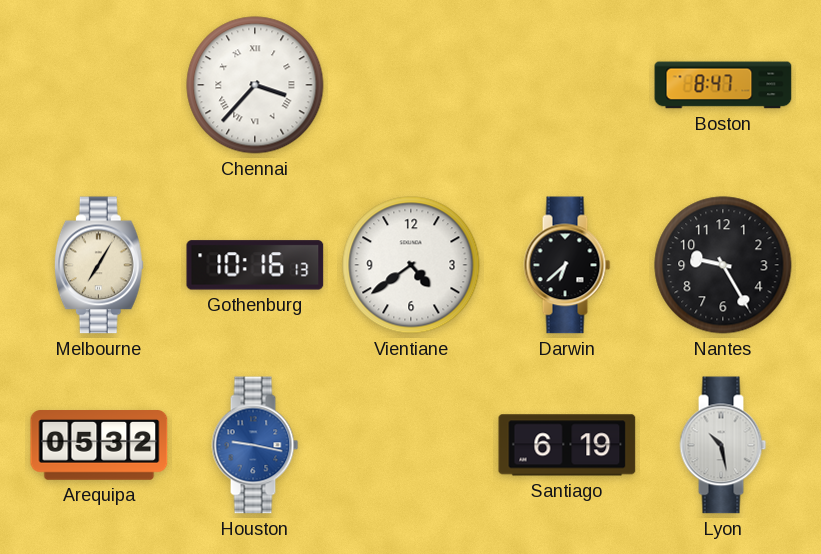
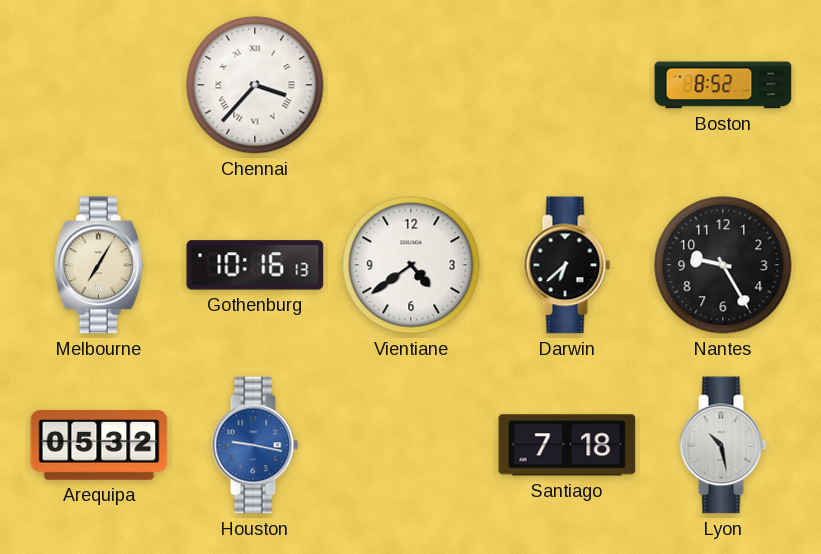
Boston: 8:47 -> 8:52
Santiago: 6:19 -> 7:18
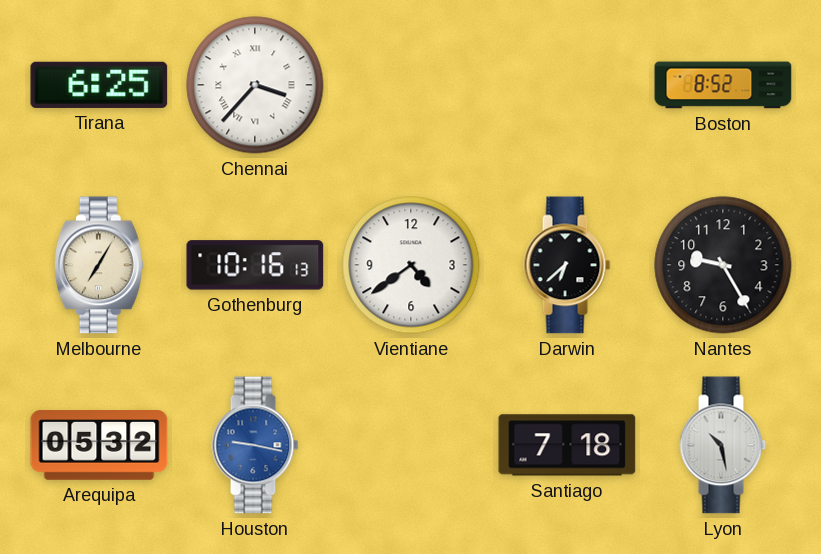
Tirana: none -> 6:25
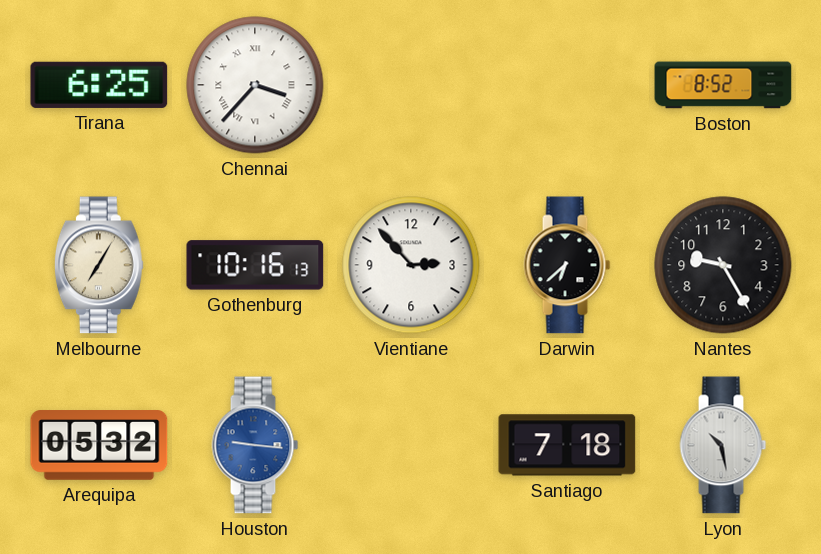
Vientiane: 4:39 -> 2:53
Houston: 9:17 -> 9:16
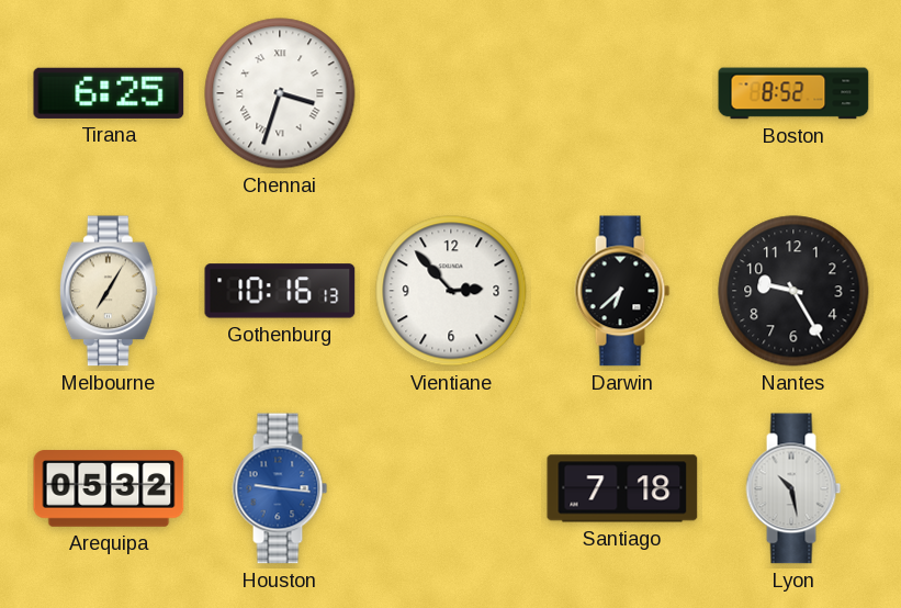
Chennai: 3:37 -> 3:33
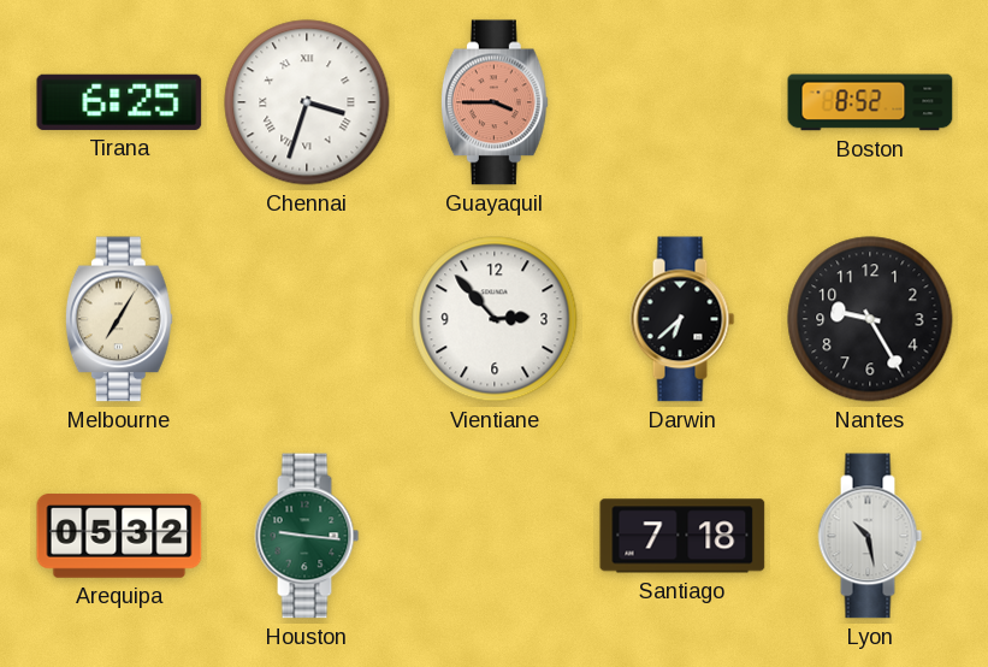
Guayaquil: none -> 3:45
Gothenburg: 10:16 -> none
Houston dial: blue -> green
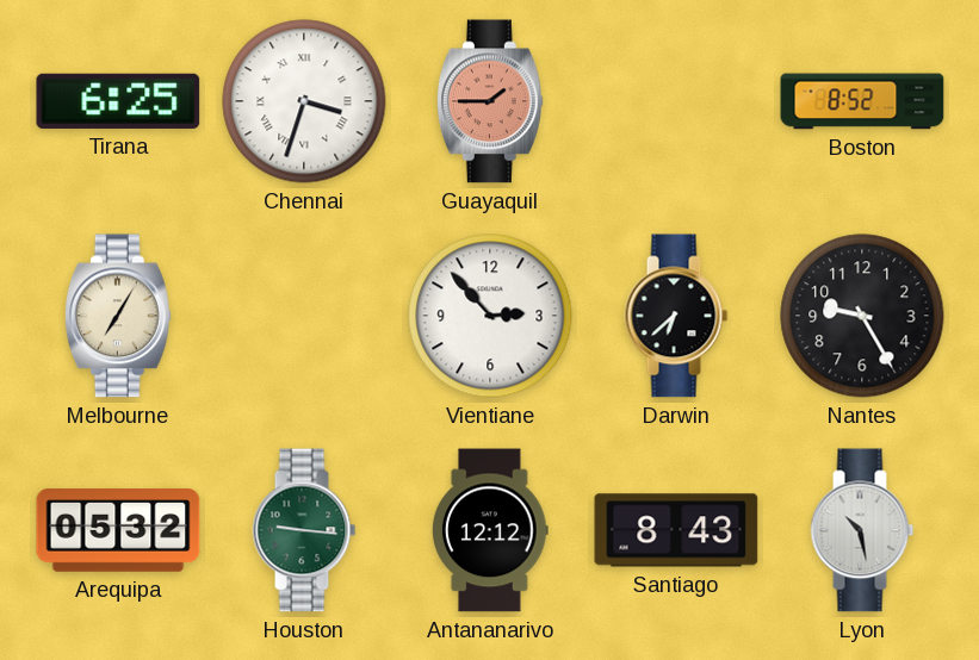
Guayaquil: 3:45 -> 1:45
Antananarivo: none -> 12:12
Santiago: 7:18 -> 8:43
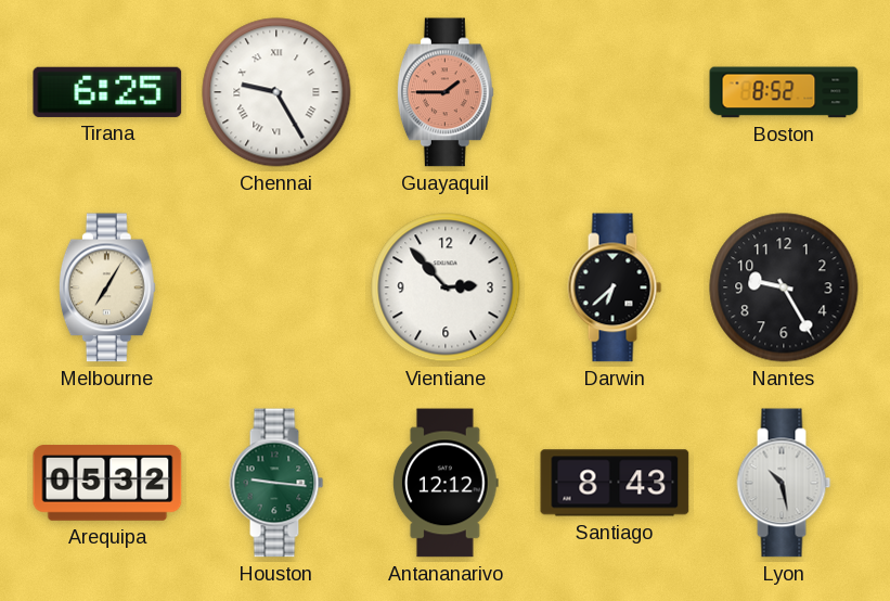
Chennai: 3:33 -> 9:25
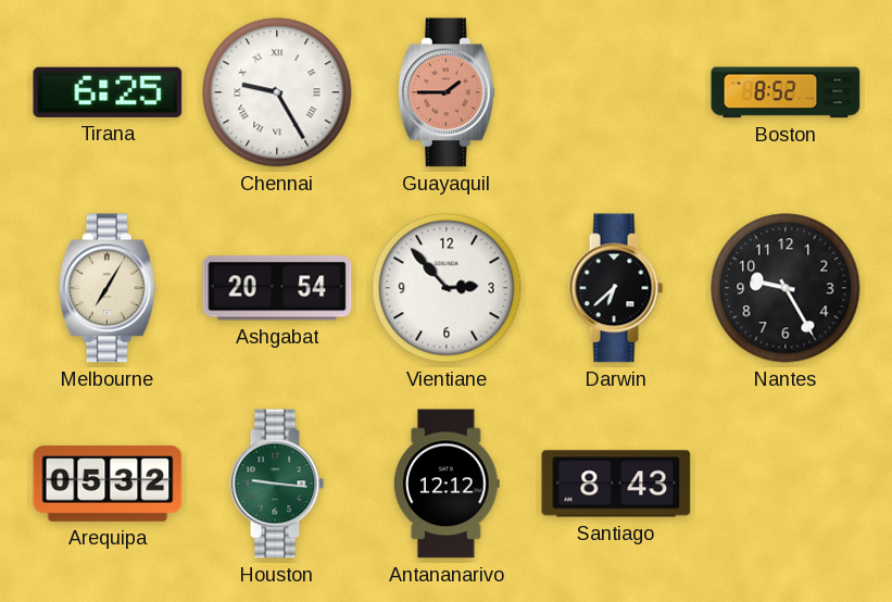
Ashgabat: none -> 20:54
Lyon: 10:28 -> none
